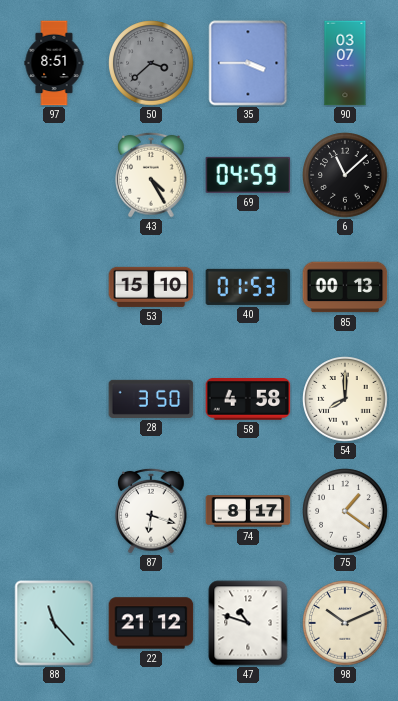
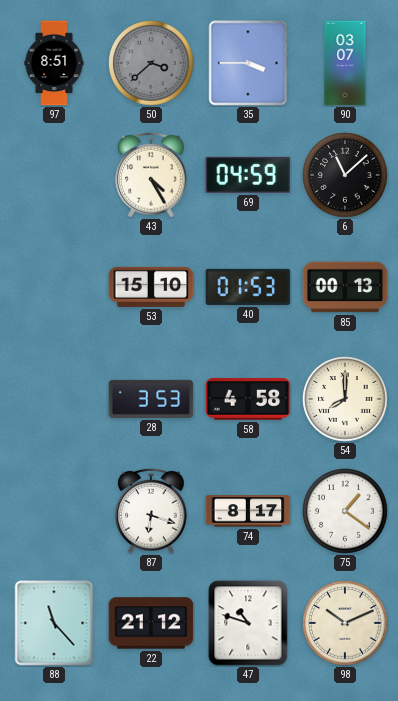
28: 3:50 -> 3:53
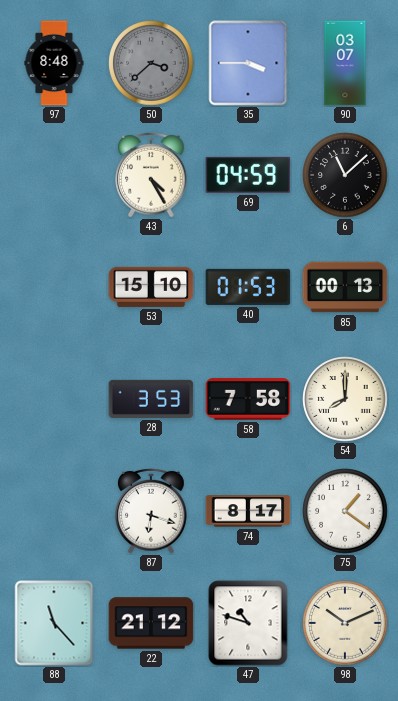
97: 8:51 -> 8:48
58: 4:58 -> 7:58
